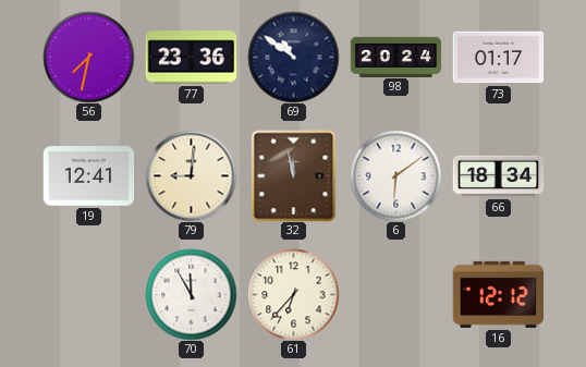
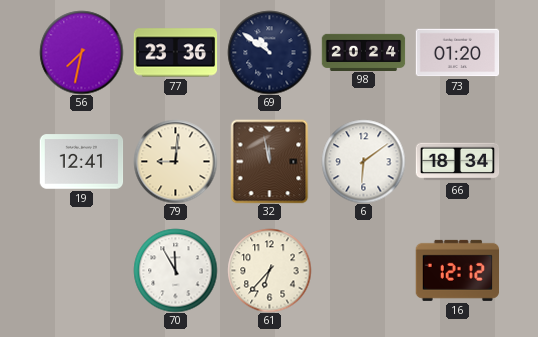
73: 01:17 -> 01:20
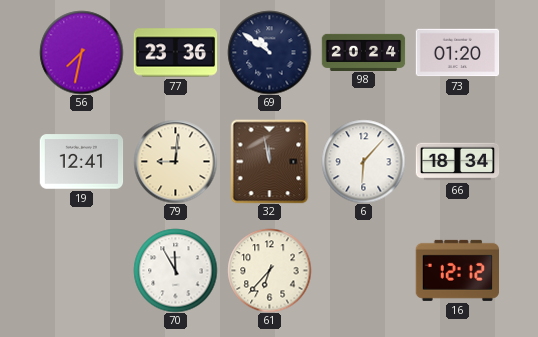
6: 6:09 -> 6:07
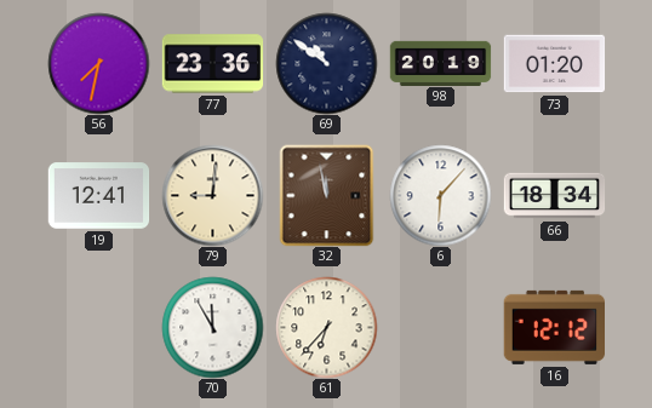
98: 20:24 -> 20:19
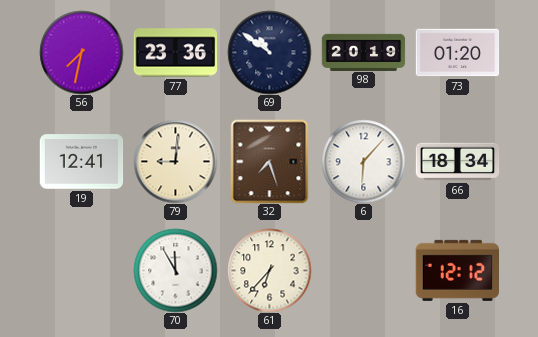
32: 11:58 -> 7:27
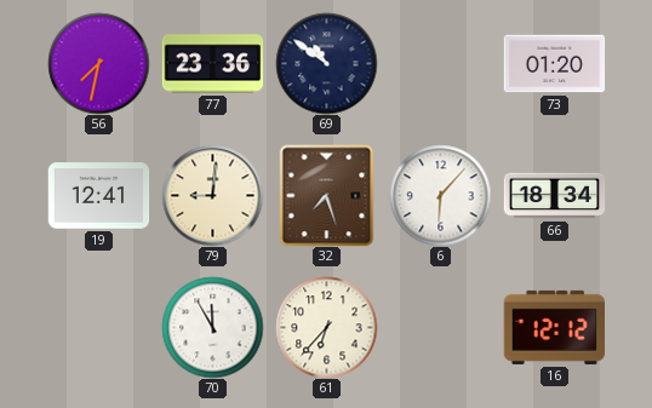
98: 20:19 -> none
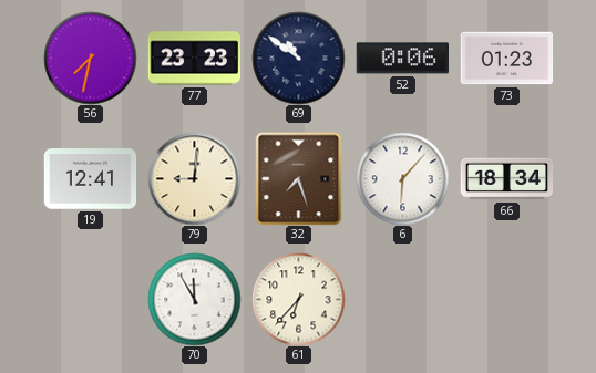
77: 23:36 -> 23:23
52: none -> 0:06
73: 01:20 -> 01:23
16: 12:12 -> none
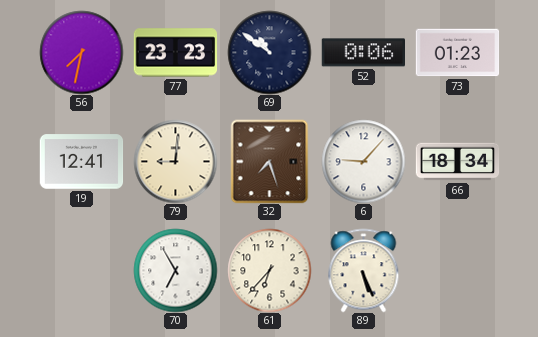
6: 6:07 -> 9:07
70: 11:55 -> 6:55
89: none -> 5:26
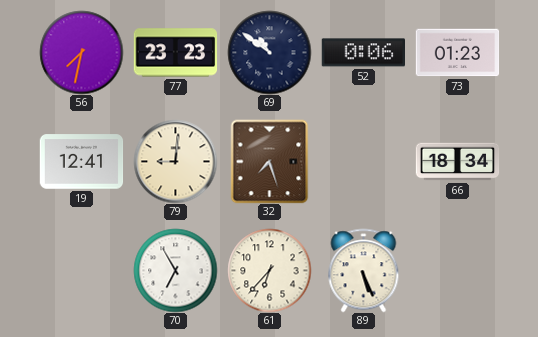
6: 9:07 -> none
